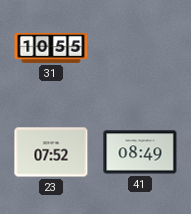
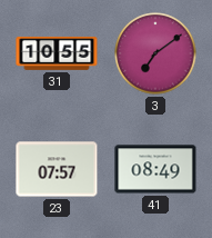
3: none -> 7:09
23: 07:52 -> 07:57
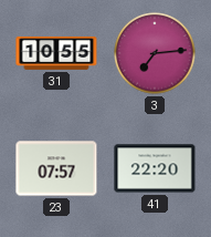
3: 7:09 -> 7:14
41: 08:49 -> 22:20
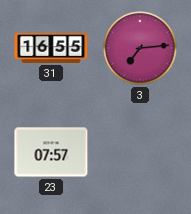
31: 10:55 -> 16:55
41: 22:20 -> none
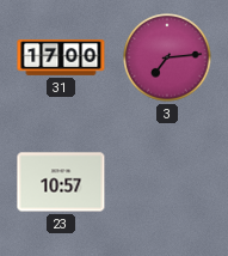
31: 16:55 -> 17:00
23: 07:57 -> 10:57
